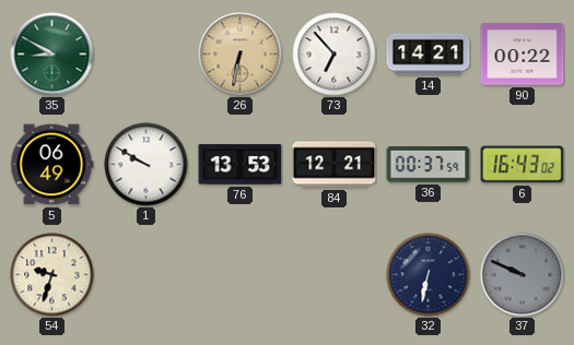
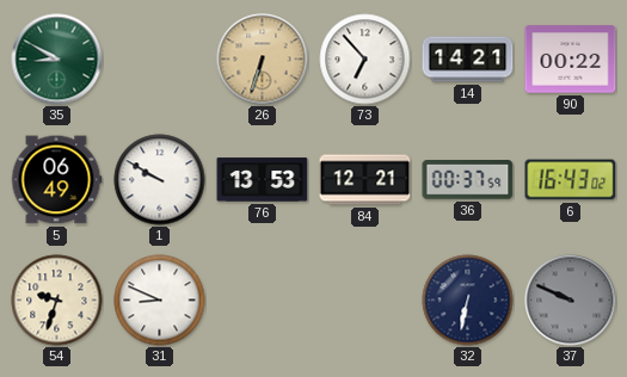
26: 6:32 -> 6:33
31: none -> 8:49
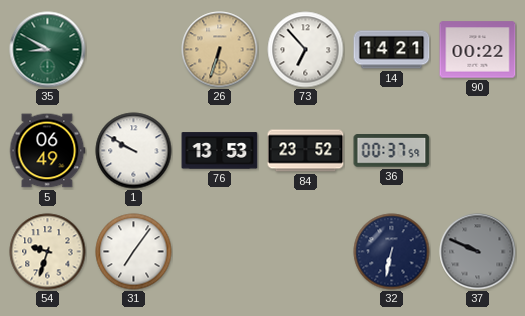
84: 12:21 -> 23:52
6: 16:43 -> none
31: 8:49 -> 7:06
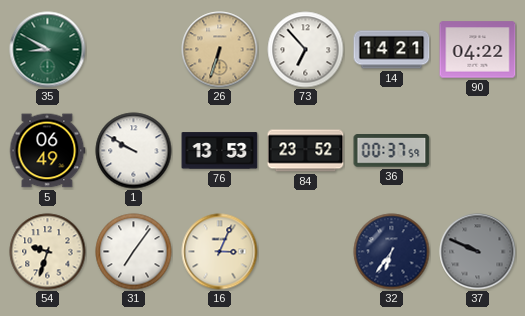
90: 00:22 -> 04:22
16: none -> 3:04
32: 6:32 -> 6:36
